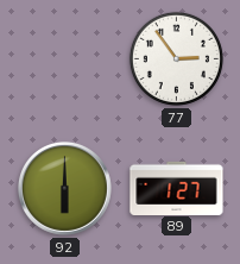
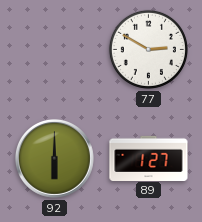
77: 2:54 -> 2:50
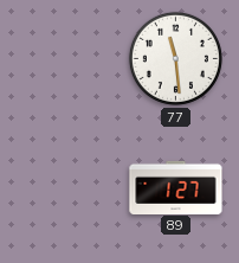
77: 2:50 -> 11:29
92: 6:00 -> none
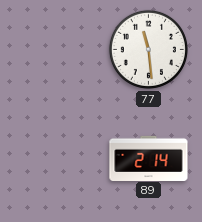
89: 1:27 -> 2:14
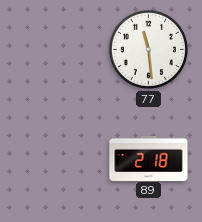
89: 2:14 -> 2:18
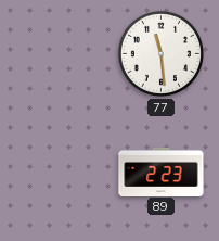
89: 2:18 -> 2:23
